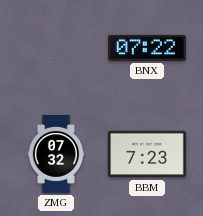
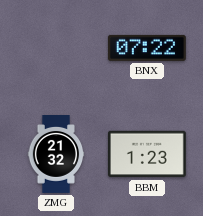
ZMG: 07:32 -> 21:32
BBM: 7:23 -> 1:23
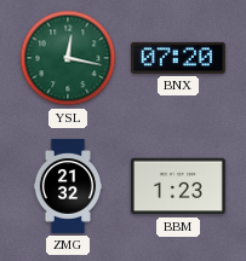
YSL: none -> 12:17
BNX: 07:22 -> 07:20
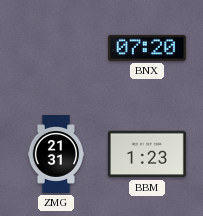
YSL: 12:17 -> none
ZMG: 21:32 -> 21:31
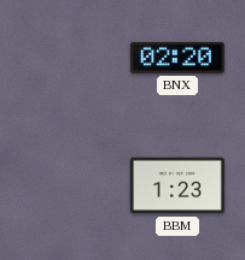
BNX: 07:20 -> 02:20
ZMG: 21:31 -> none
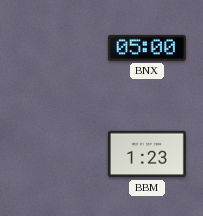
BNX: 02:20 -> 05:00
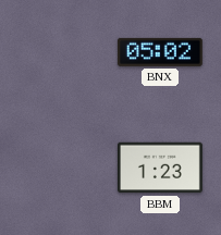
BNX: 05:00 -> 05:02
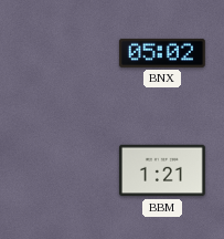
BBM: 1:23 -> 1:21
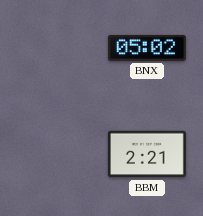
BBM: 1:21 -> 2:21
